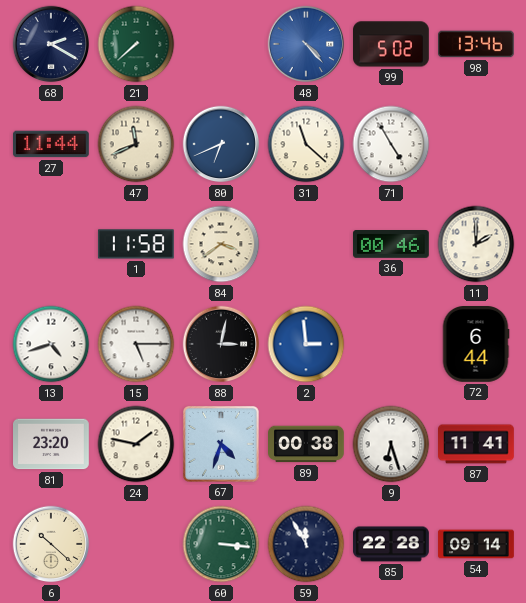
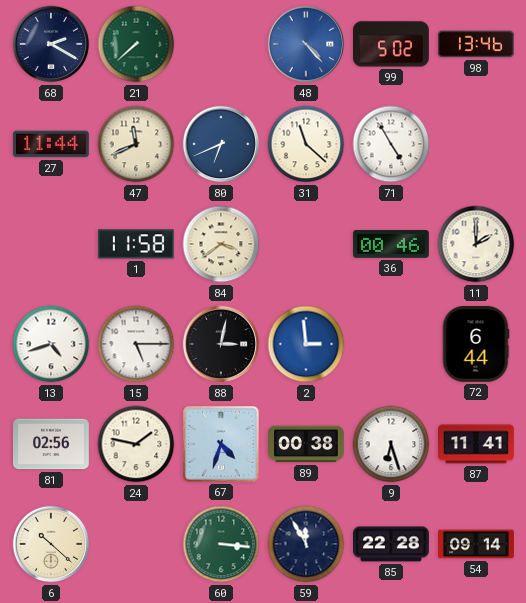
81: 23:20 -> 02:56
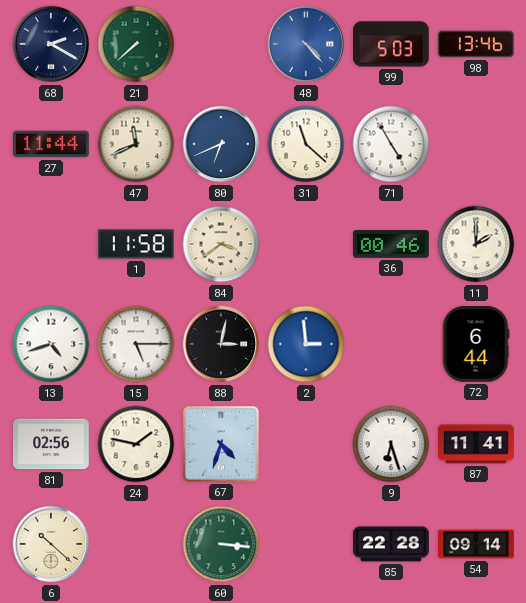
99: 5:02 -> 5:03
89: 00:38 -> none
59: 11:55 -> none
